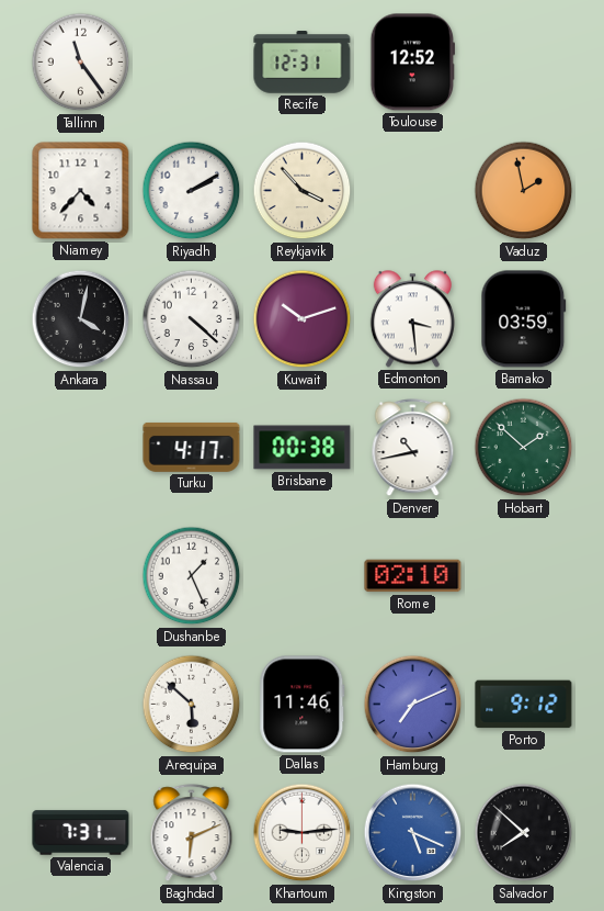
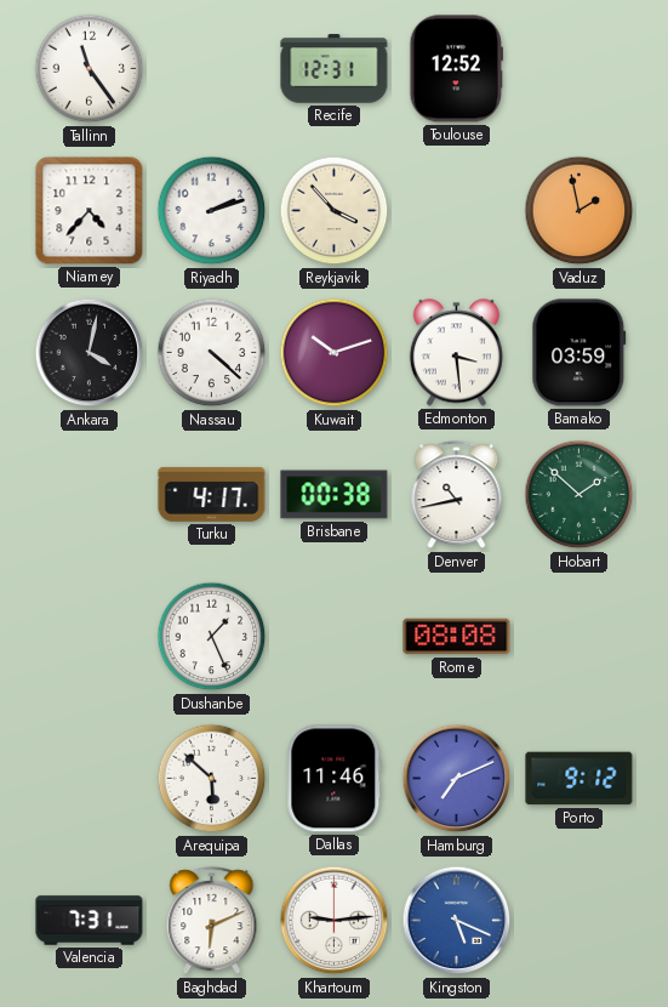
Riyadh: 2:10 -> 2:12
Rome: 02:10 -> 08:08
Salvador: 7:52 -> none
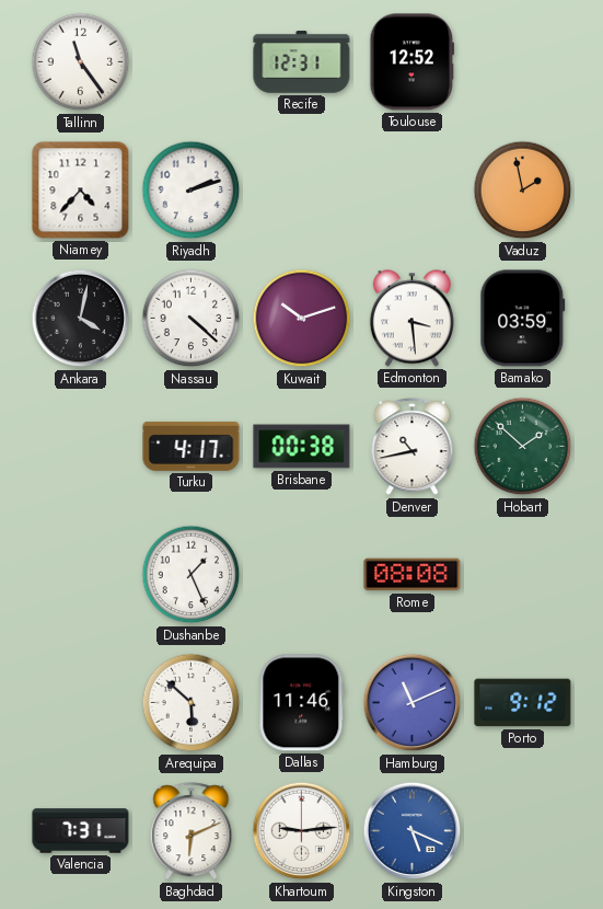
Reykjavik: 3:53 -> none
Hamburg: 7:11 -> 11:11
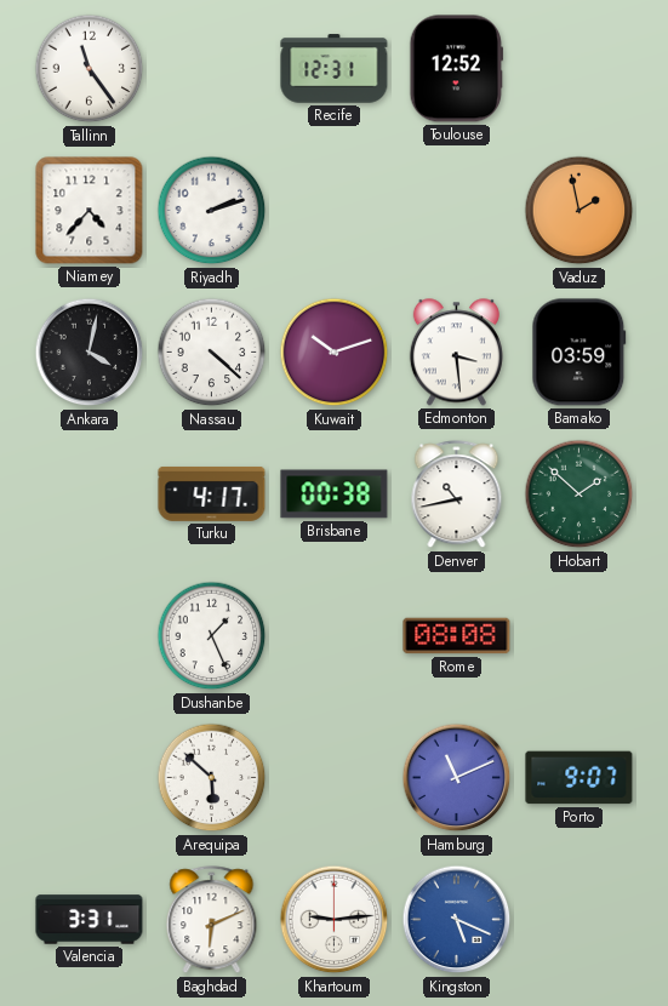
Dallas: 11:46 -> none
Porto: 9:12 -> 9:07
Valencia: 7:31 -> 3:31
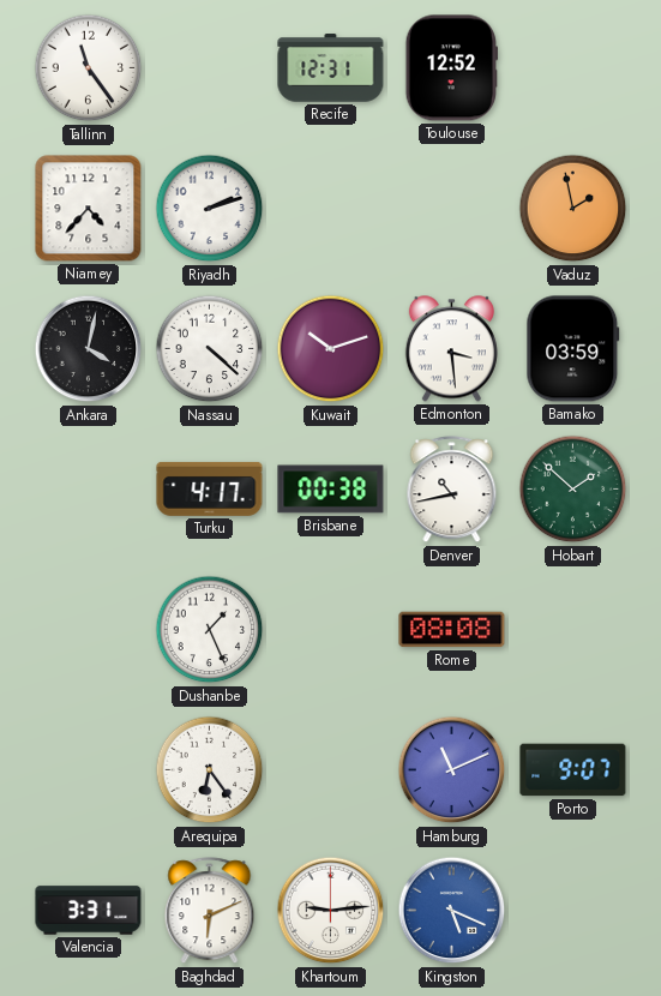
Arequipa: 5:52 -> 6:24
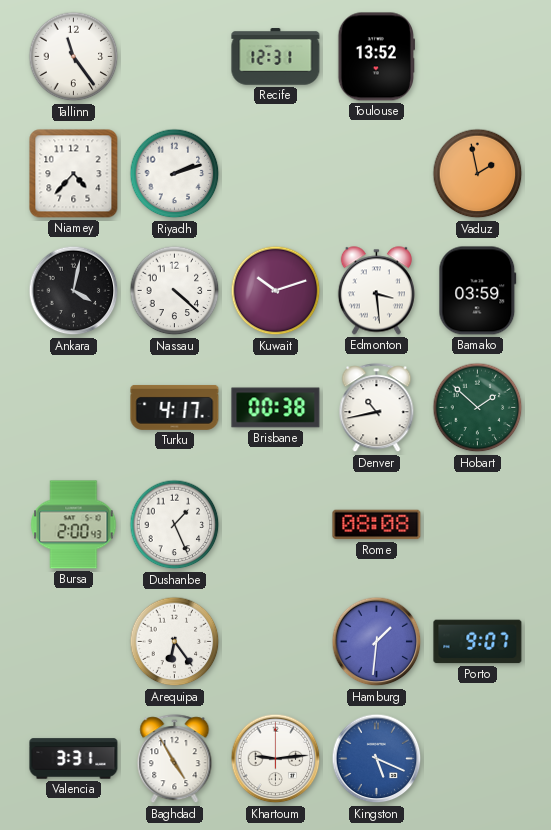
Toulouse: 12:52 -> 13:52
Bursa: none -> 2:00
Hamburg: 11:11 -> 1:31
Baghdad: 6:11 -> 4:55
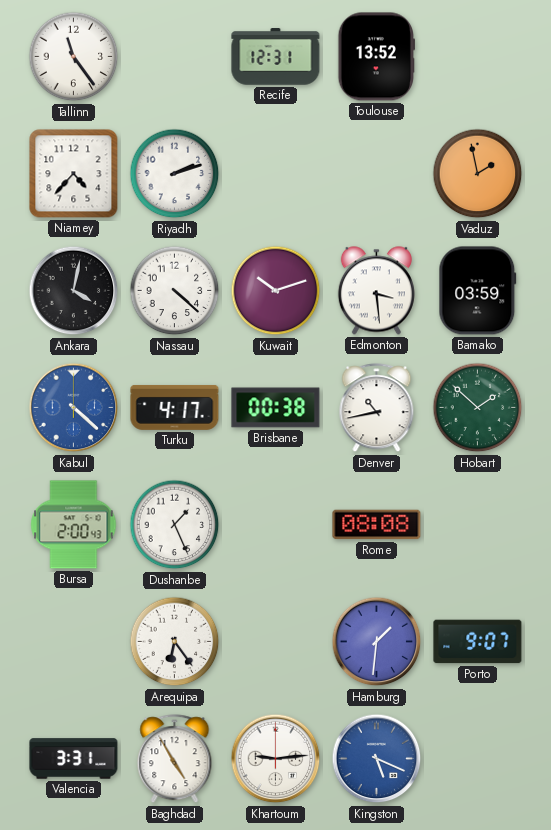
Kabul: none -> 4:22
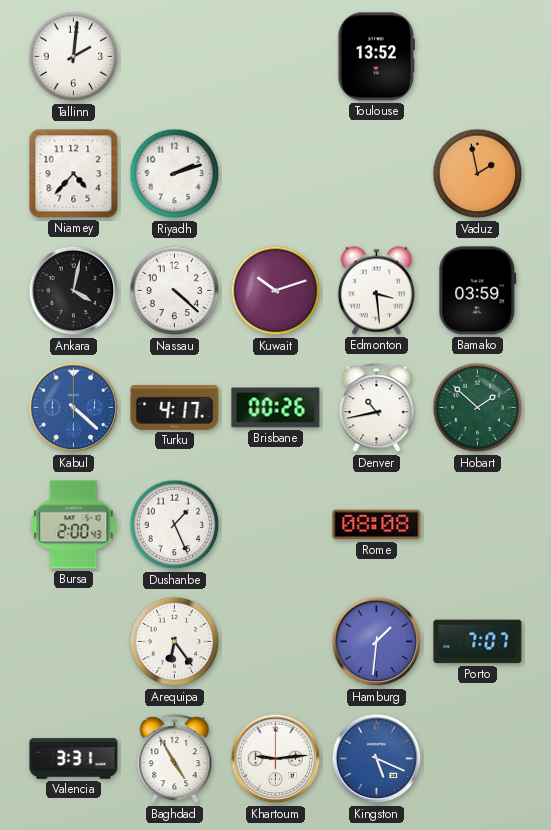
Tallinn: 11:24 -> 2:01
Recife: 12:31 -> none
Brisbane: 00:38 -> 00:26
Porto: 9:07 -> 7:07
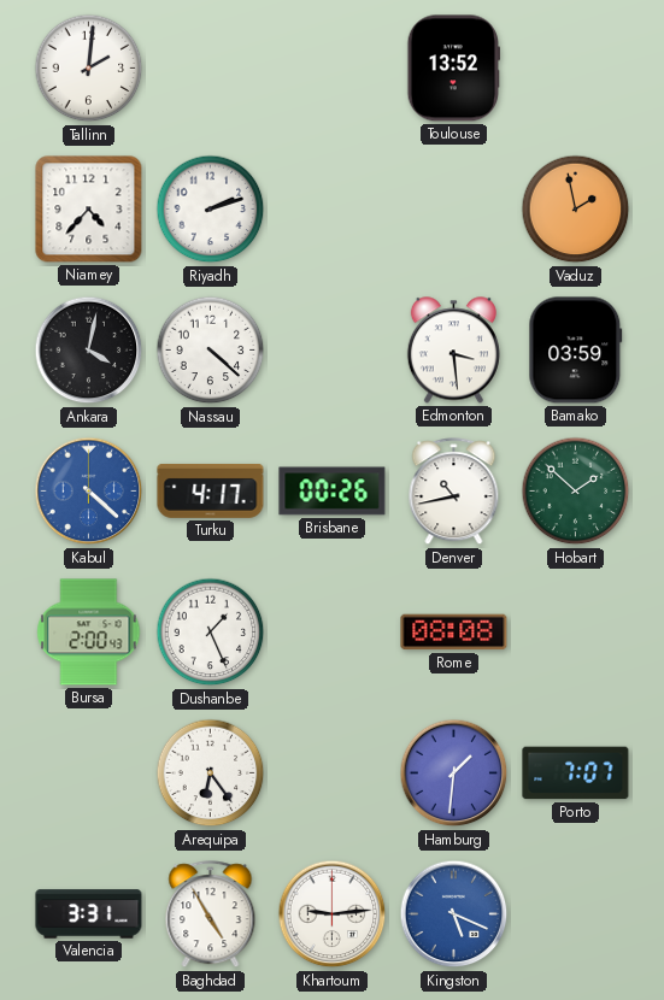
Kuwait: 10:12 -> none
